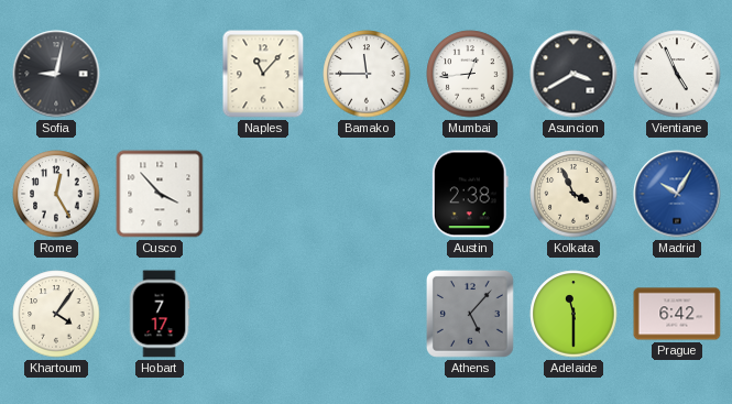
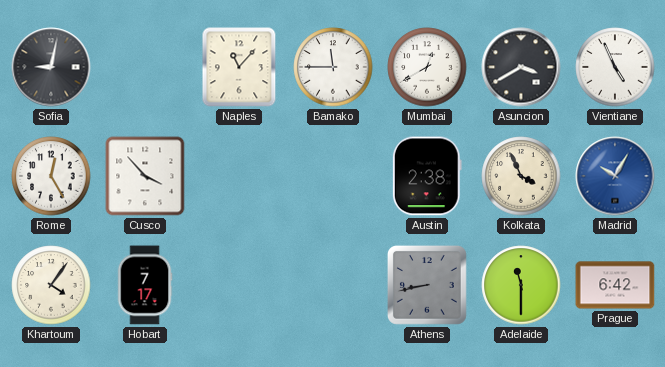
Mumbai: 12:44 -> 12:40
Athens: 5:07 -> 8:43
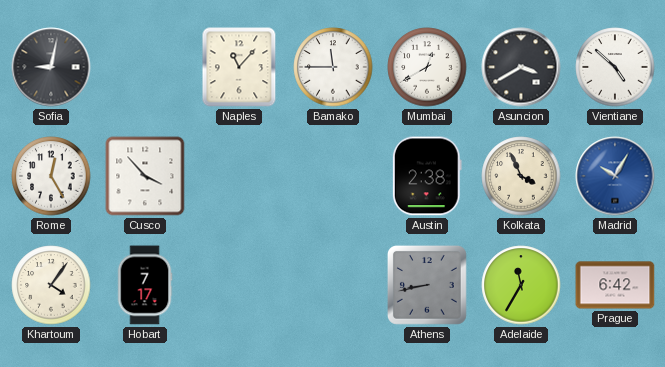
Vientiane: 4:56 -> 4:52
Adelaide: 11:30 -> 11:35
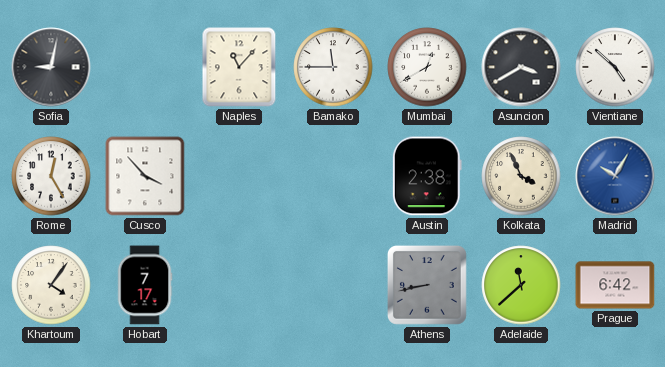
Adelaide: 11:35 -> 11:38
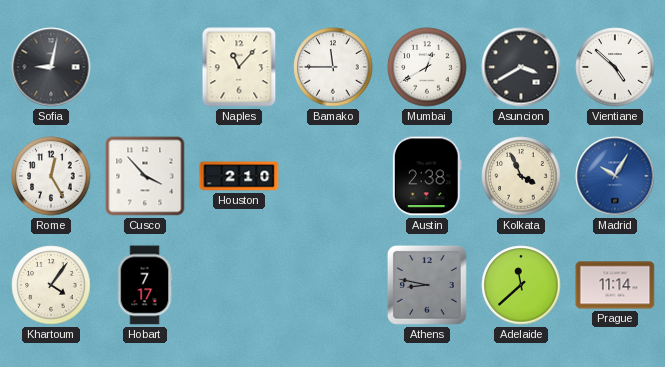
Houston: none -> 2:10
Athens: 8:43 -> 8:47
Prague: 6:42 -> 11:14
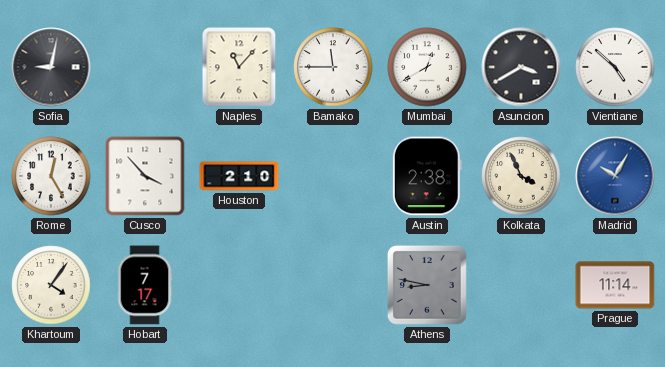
Adelaide: 11:38 -> none
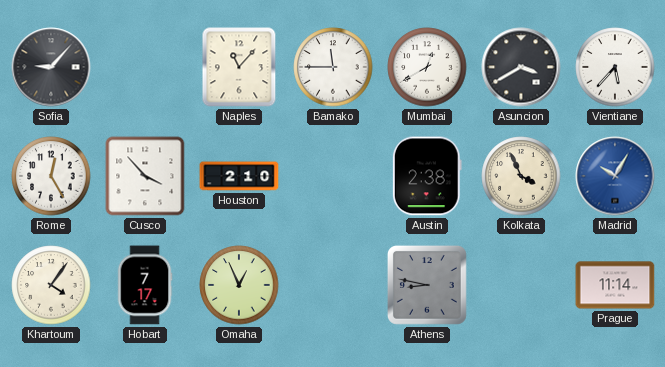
Sofia: 9:02 -> 9:07
Vientiane: 4:52 -> 5:37
Omaha: none -> 12:56
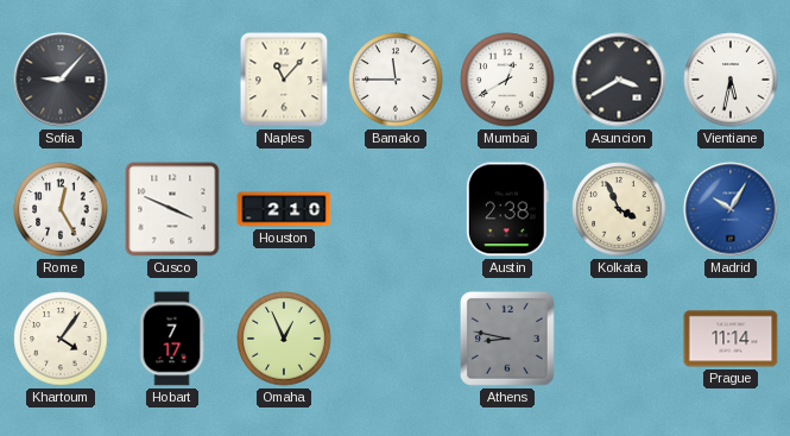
Vientiane: 5:37 -> 5:32
Cusco: 3:53 -> 3:49
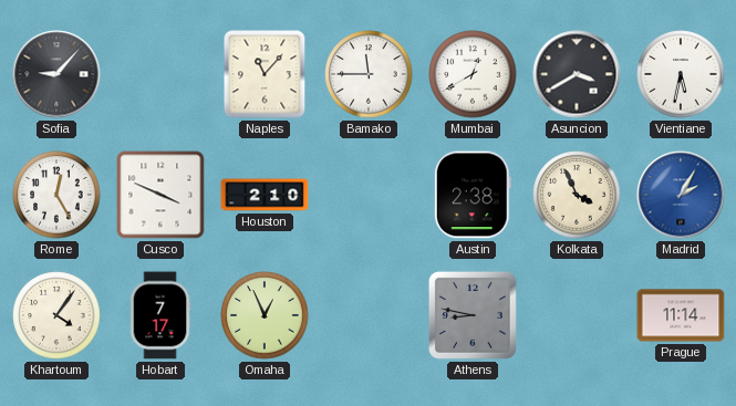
Madrid: 10:05 -> 2:05
